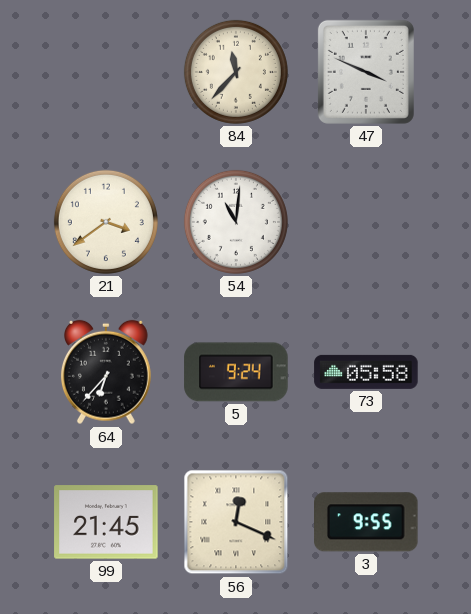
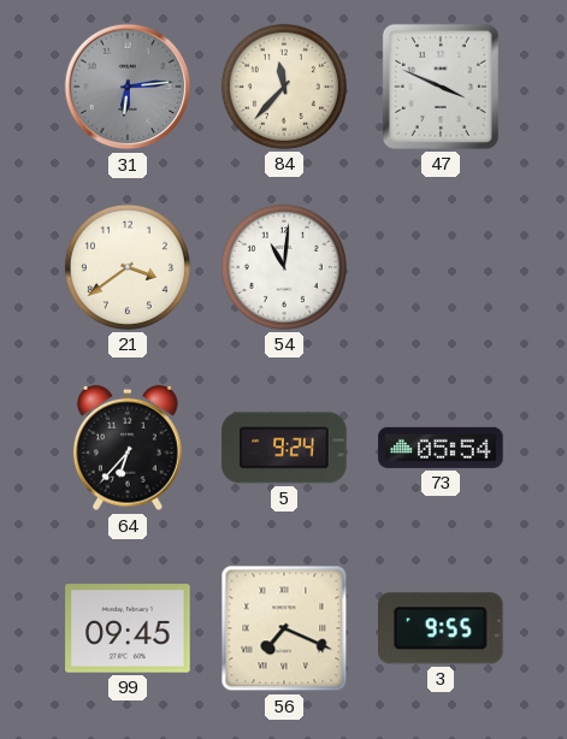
31: none -> 6:14
73: 05:58 -> 05:54
99: 21:45 -> 09:45
56: 12:19 -> 7:19
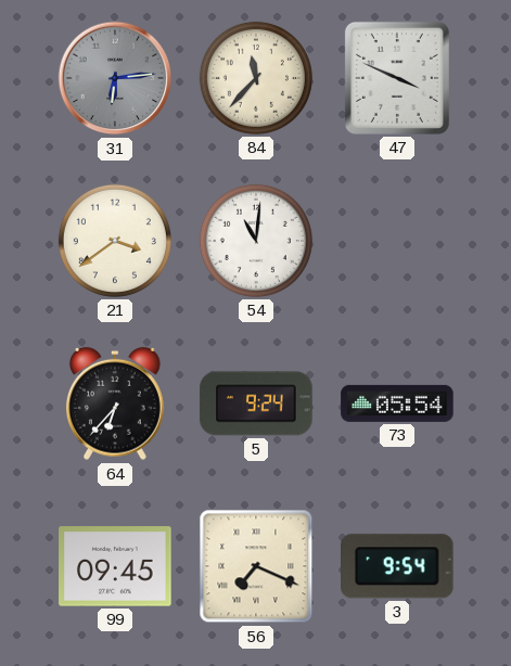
3: 9:55 -> 9:54
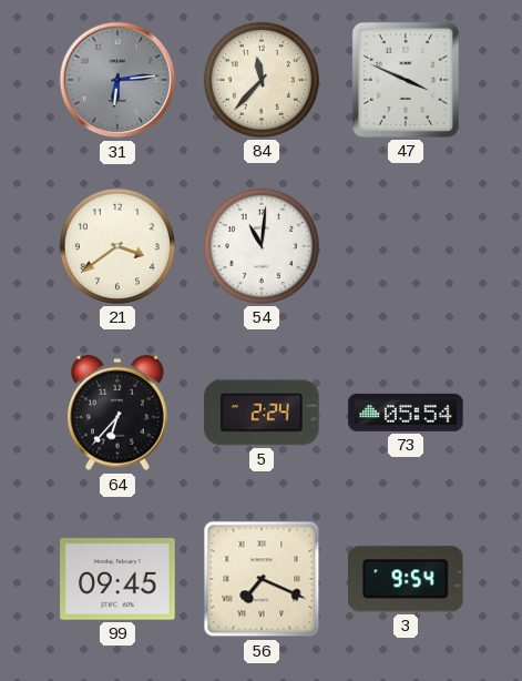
5: 9:24 -> 2:24
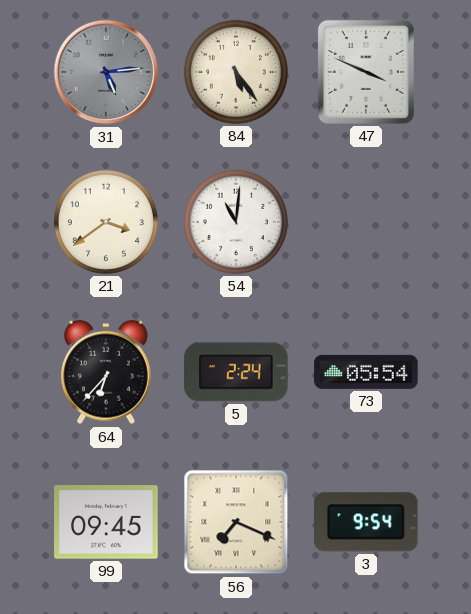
31: 6:14 -> 5:14
84: 11:37 -> 5:24
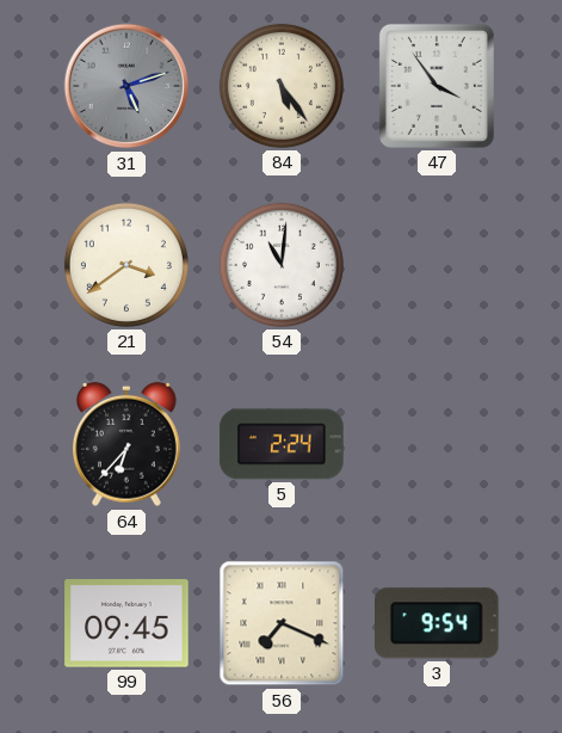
31: 5:14 -> 5:12
47: 3:49 -> 3:54
73: 05:54 -> none
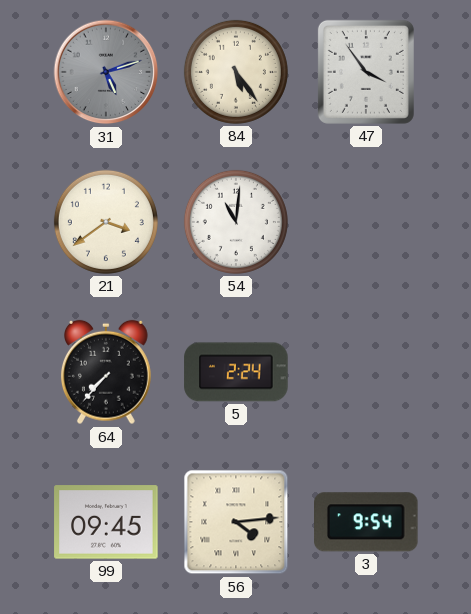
64: 6:37 -> 7:37
56: 7:19 -> 4:14
